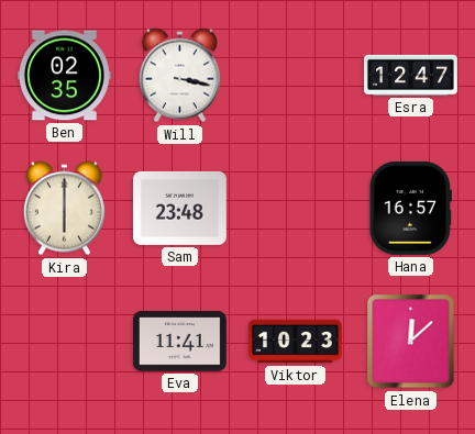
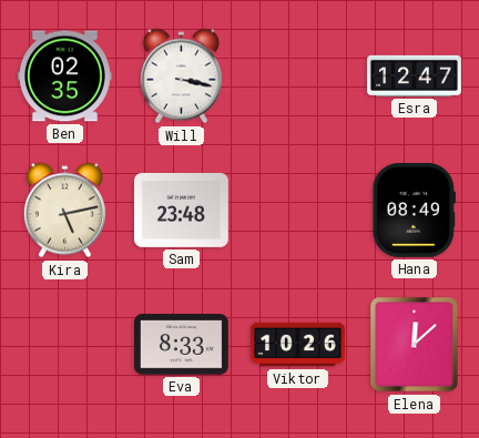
Kira: 6:00 -> 5:13
Hana: 16:57 -> 08:49
Eva: 11:41 -> 8:33
Viktor: 10:23 -> 10:26
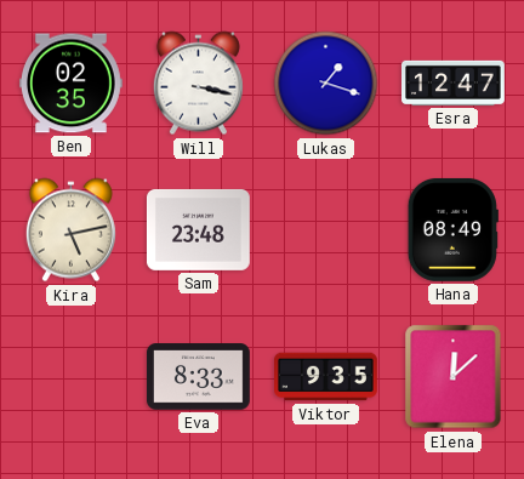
Lukas: none -> 1:18
Viktor: 10:26 -> 9:35
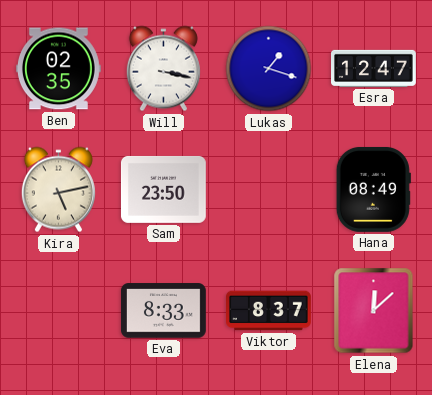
Sam: 23:48 -> 23:50
Viktor: 9:35 -> 8:37
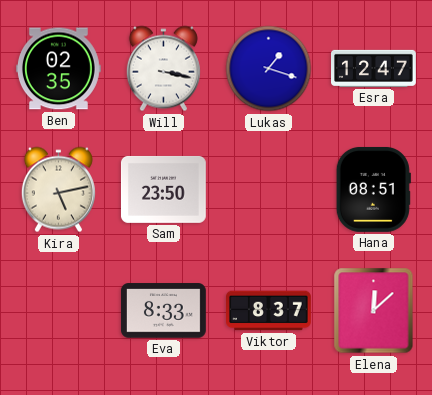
Hana: 08:49 -> 08:51
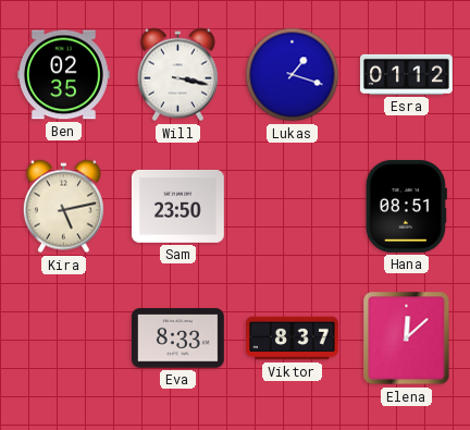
Esra: 12:47 -> 01:12
